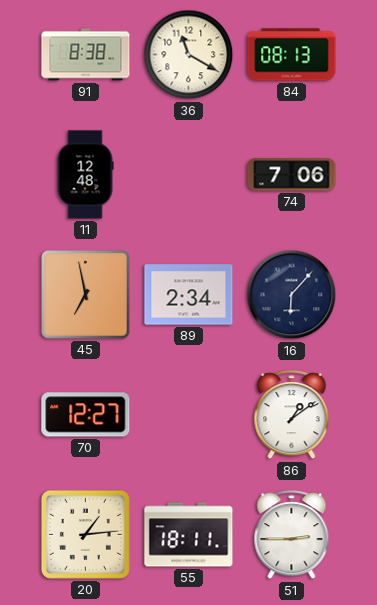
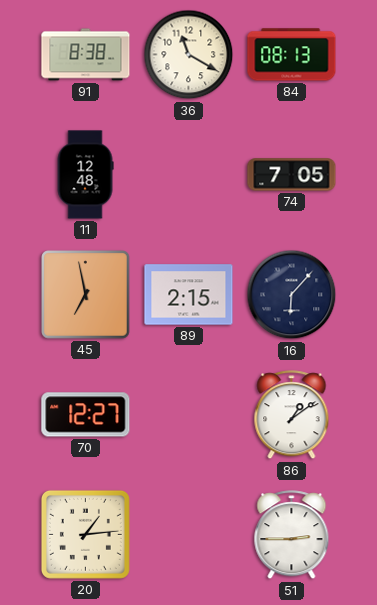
74: 7:06 -> 7:05
89: 2:34 -> 2:15
55: 18:11 -> none
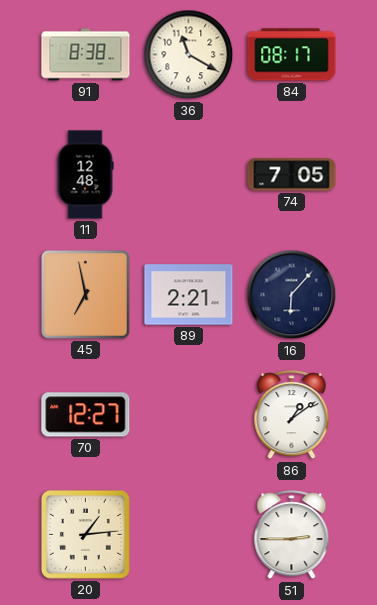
84: 08:13 -> 08:17
89: 2:15 -> 2:21
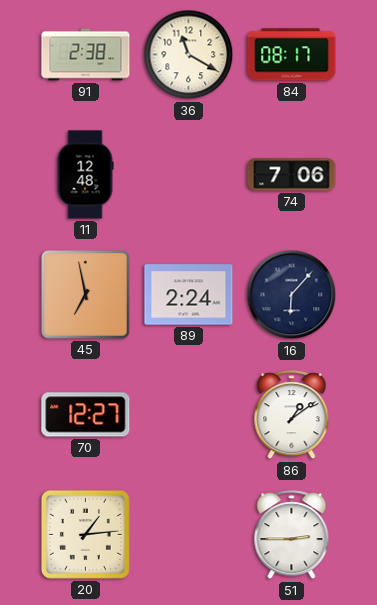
91: 8:38 -> 2:38
74: 7:05 -> 7:06
89: 2:21 -> 2:24
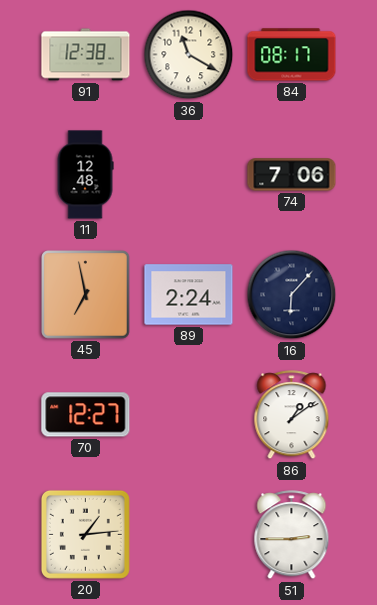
91: 2:38 -> 12:38
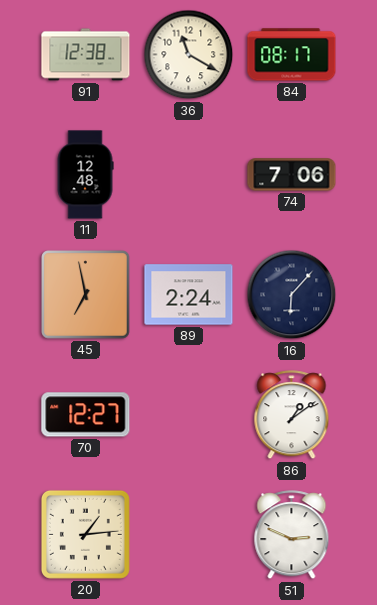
51: 2:45 -> 2:49
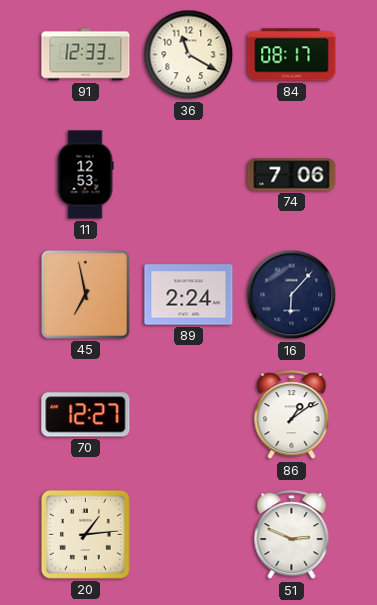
91: 12:38 -> 12:33
11: 12:48 -> 12:53
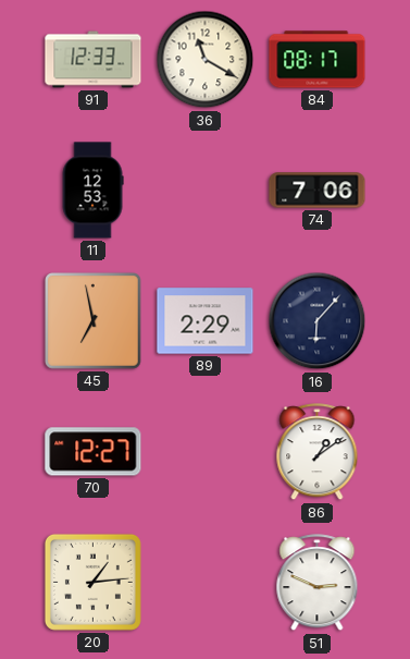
89: 2:24 -> 2:29
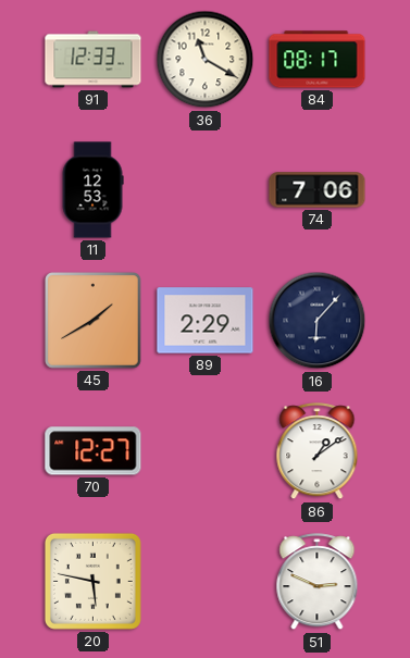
45: 6:58 -> 1:40
20: 1:14 -> 5:47
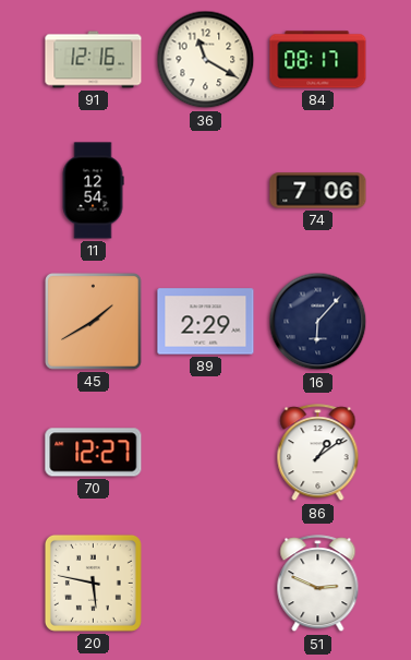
91: 12:33 -> 12:16
11: 12:53 -> 12:54
